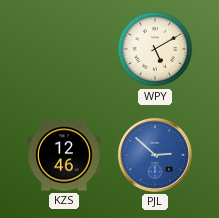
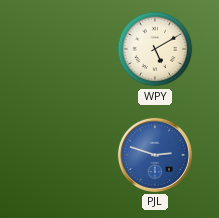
KZS: 12:46 -> none
PJL: 2:52 -> 2:48
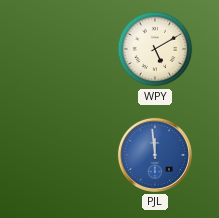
PJL: 2:48 -> 11:59
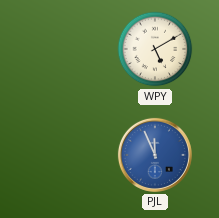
PJL: 11:59 -> 11:56
